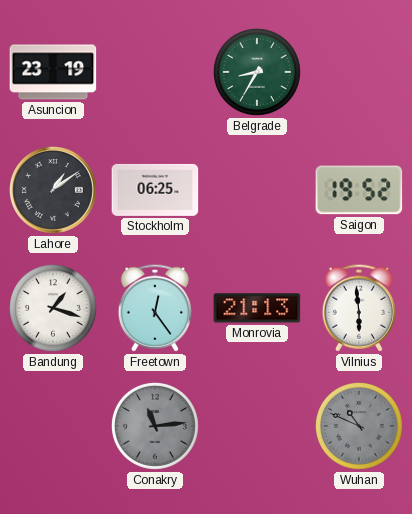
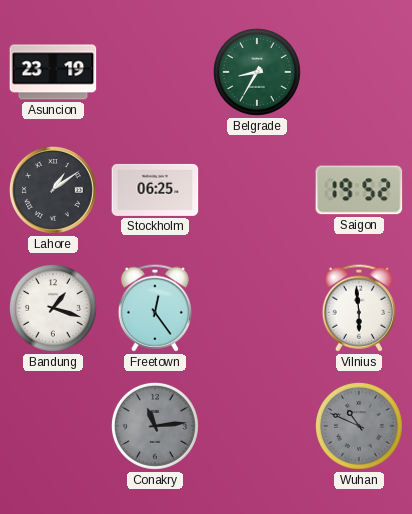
Monrovia: 21:13 -> none
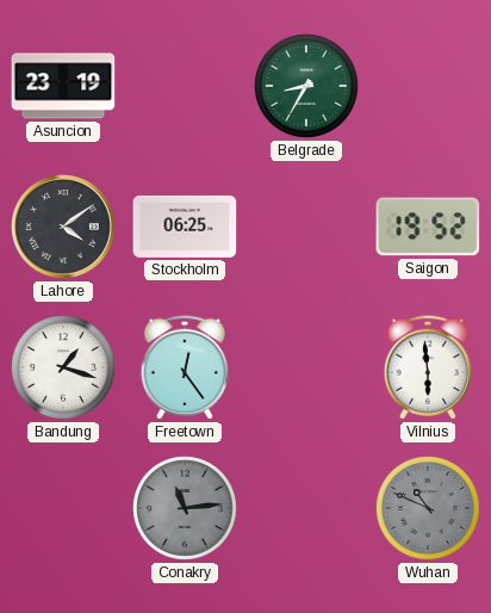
Lahore: 1:09 -> 4:09
